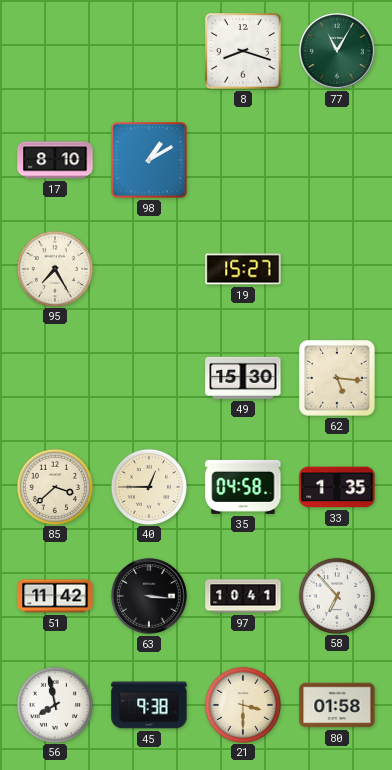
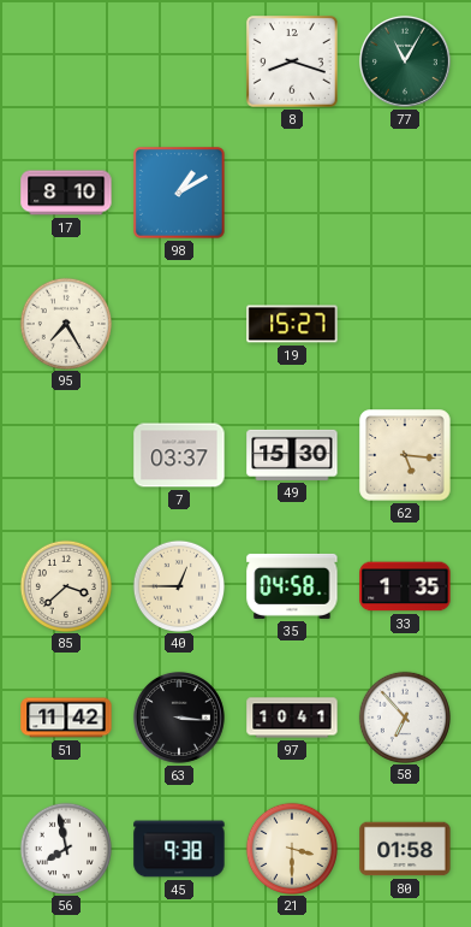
7: none -> 03:37
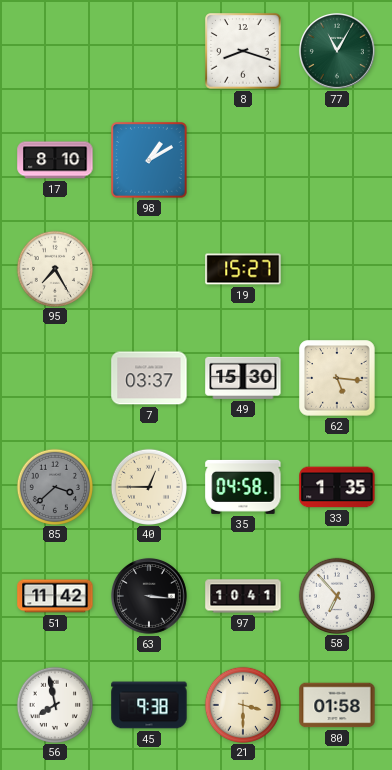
85 dial: cream -> grey
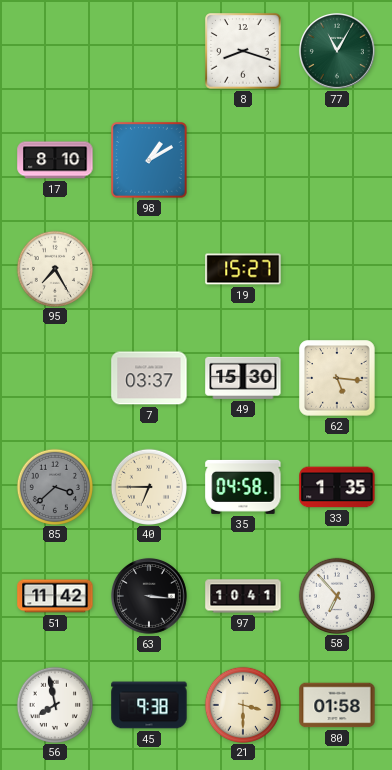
40: 12:45 -> 6:45
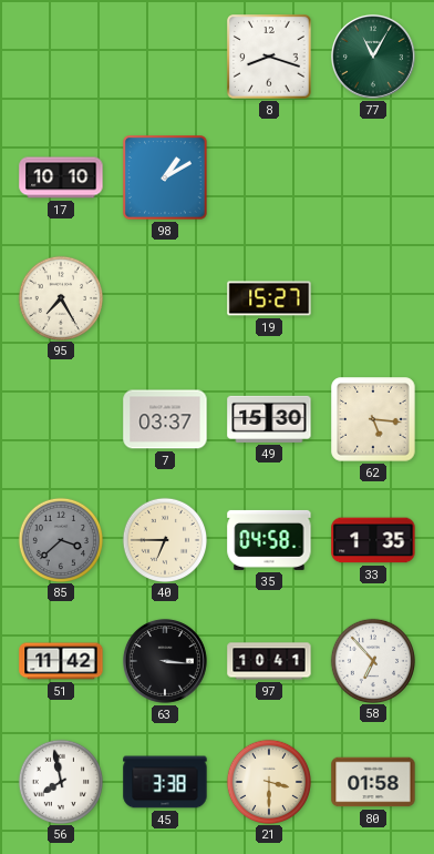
17: 8:10 -> 10:10
45: 9:38 -> 3:38
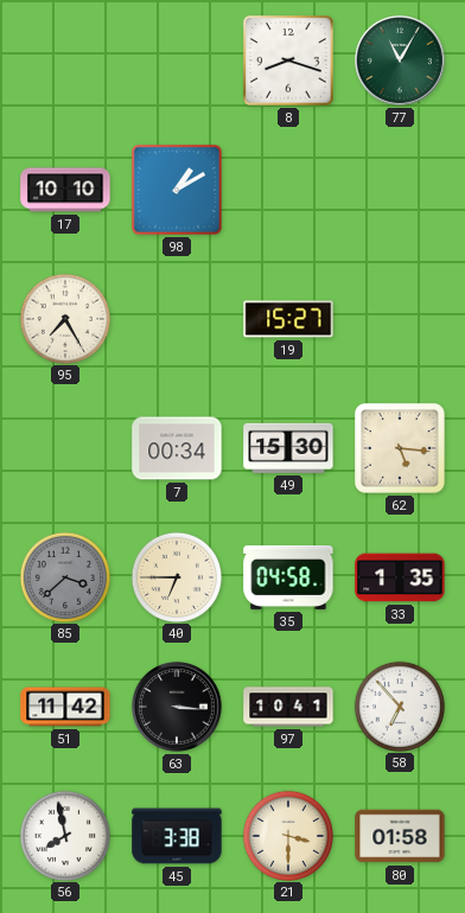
7: 03:37 -> 00:34
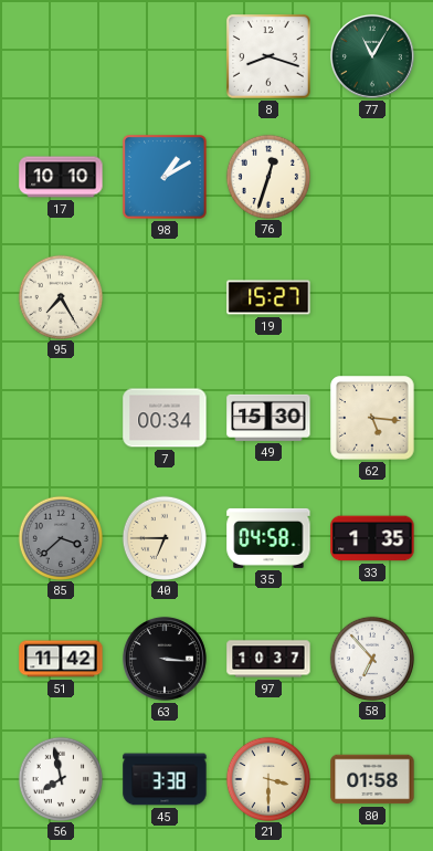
76: none -> 12:33
97: 10:41 -> 10:37
